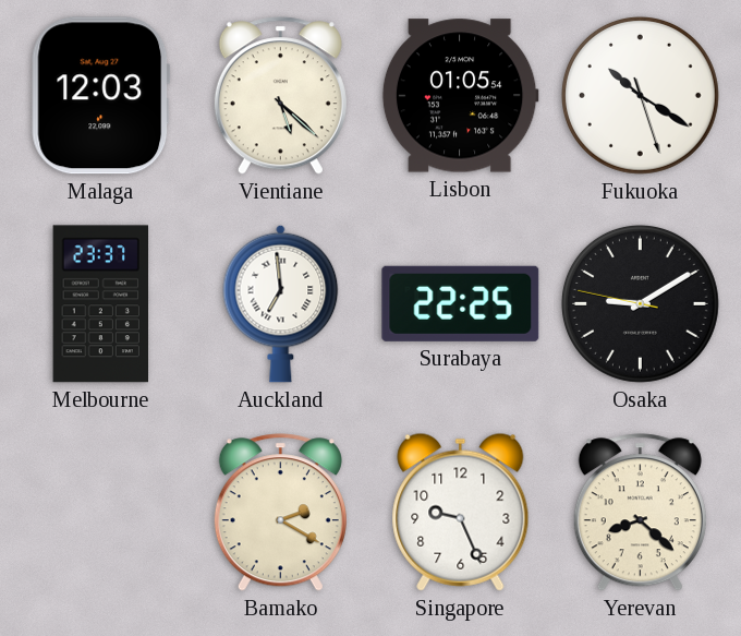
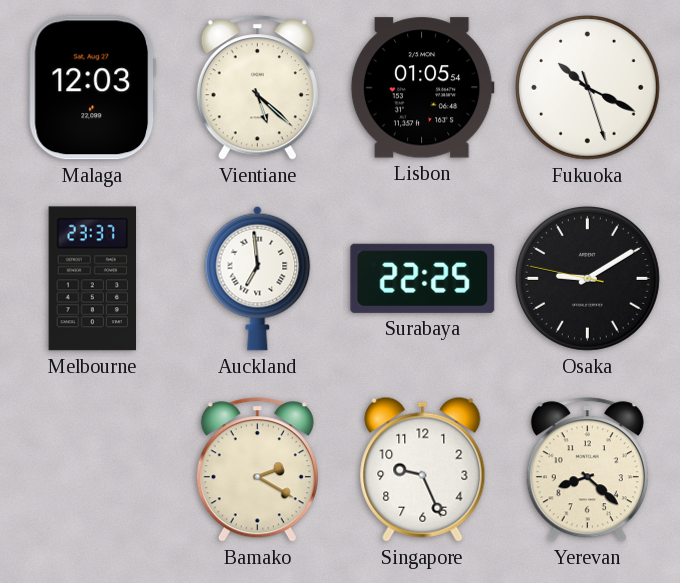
Fukuoka: 10:20 -> 10:19
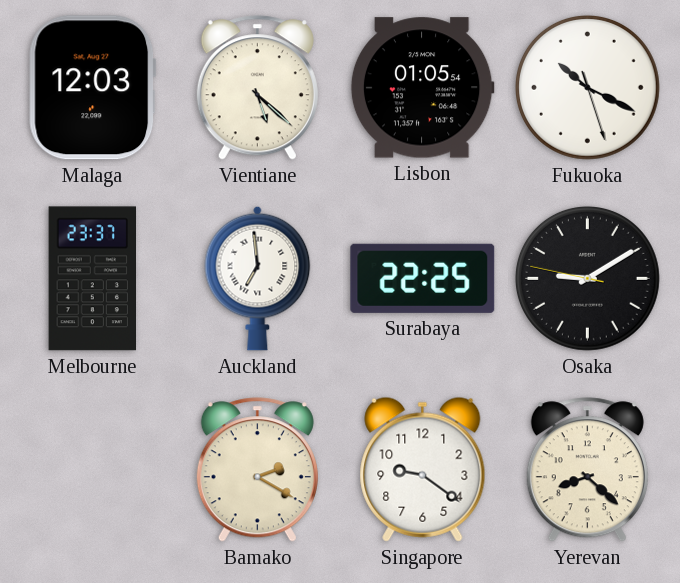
Singapore: 9:26 -> 9:21
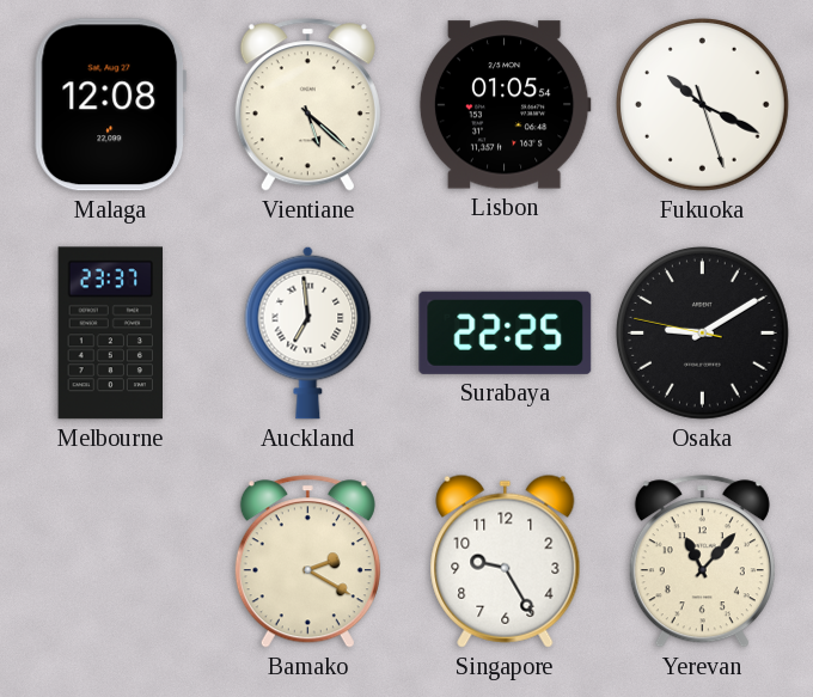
Malaga: 12:03 -> 12:08
Singapore: 9:21 -> 9:25
Yerevan: 8:22 -> 11:07
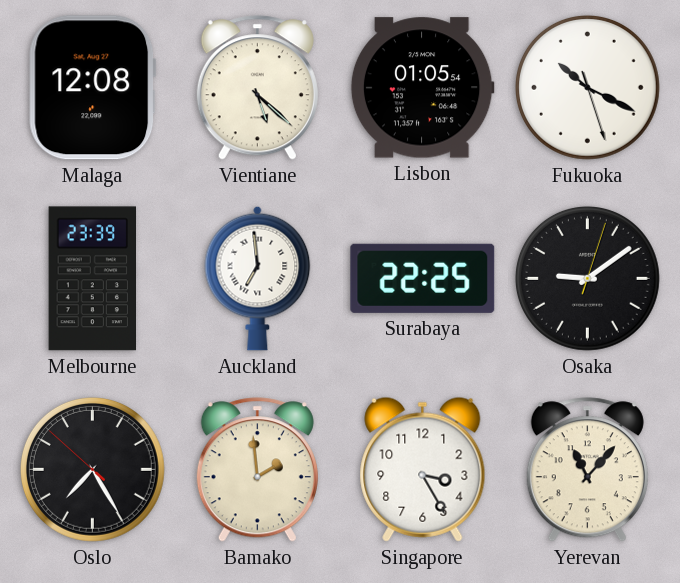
Melbourne: 23:37 -> 23:39
Osaka: 9:09:47 -> 9:09:03
Oslo: none -> 7:24
Bamako: 2:20 -> 1:59
Singapore: 9:25 -> 3:25
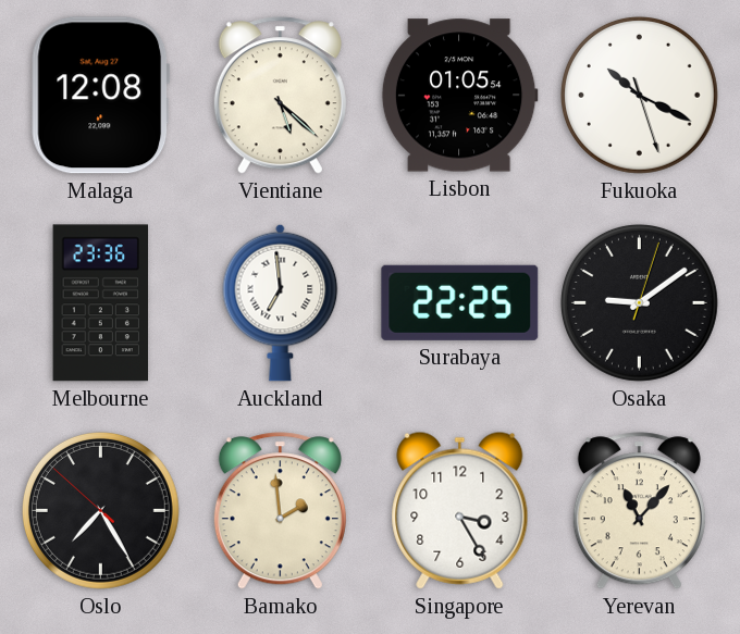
Melbourne: 23:39 -> 23:36
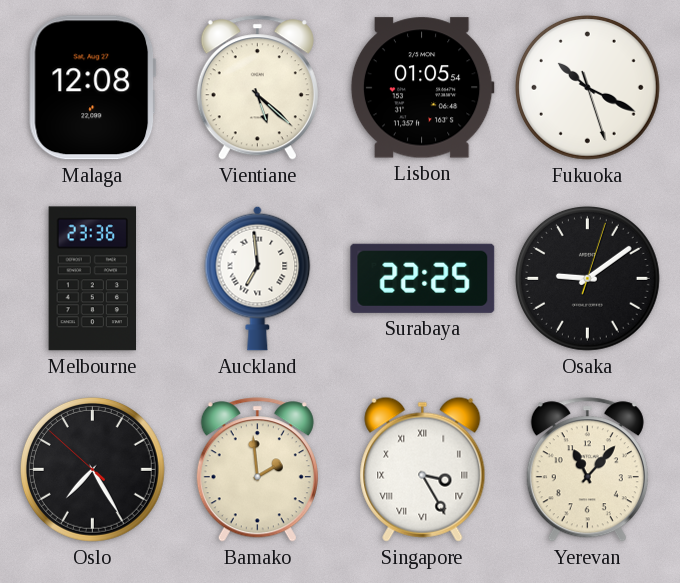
Singapore numerals: Arabic -> Roman
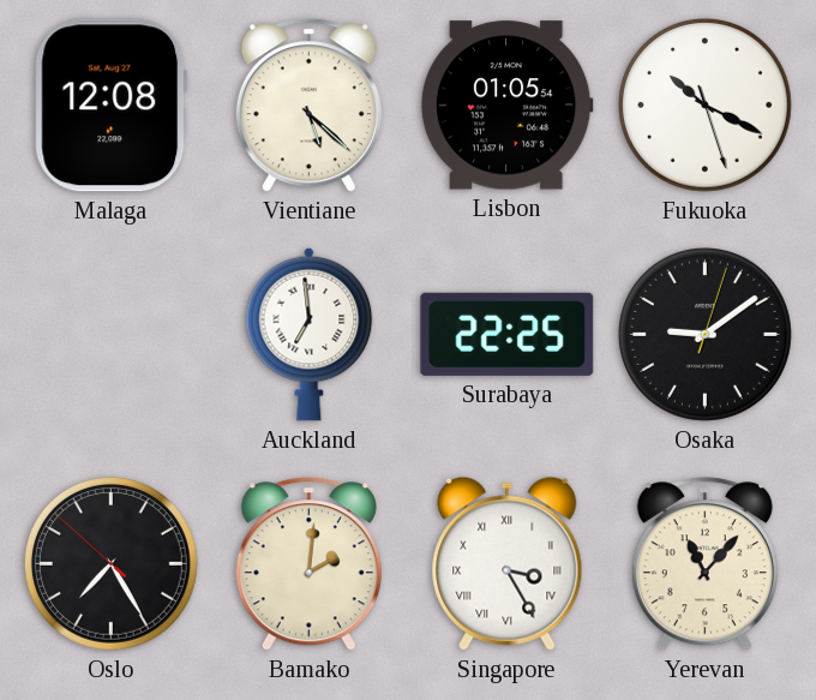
Melbourne: 23:36 -> none
Bamako: 1:59 -> 2:01
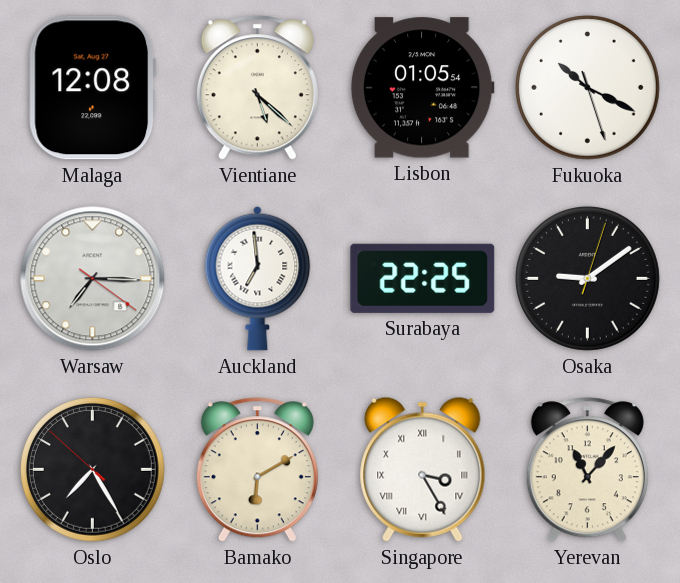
Warsaw: none -> 7:15
Bamako: 2:01 -> 6:10
